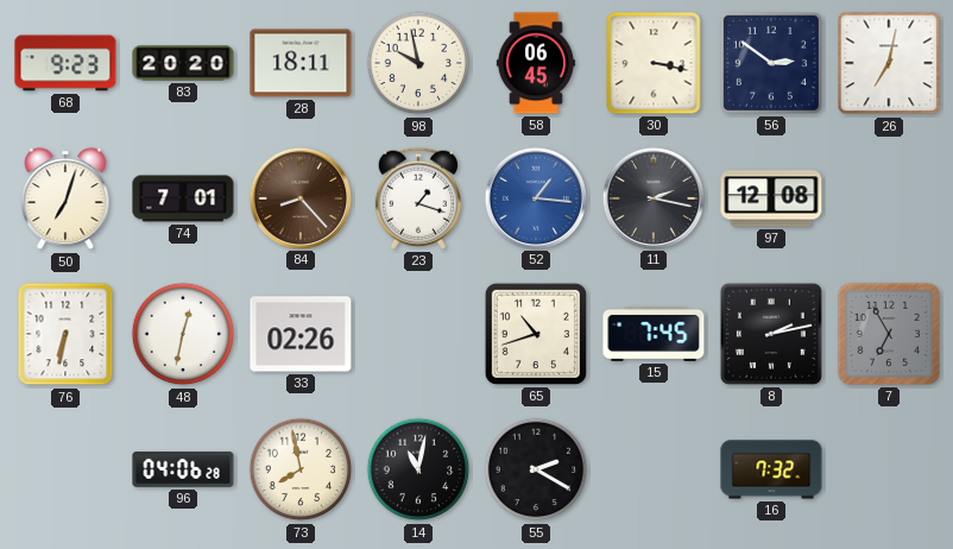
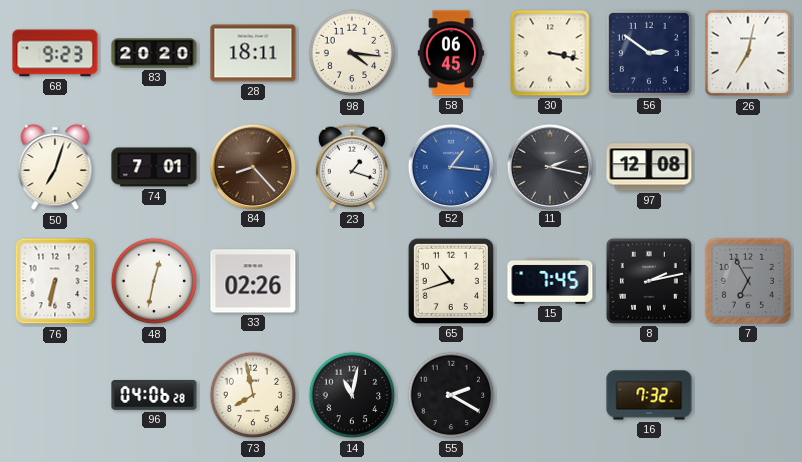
98: 9:58 -> 4:16
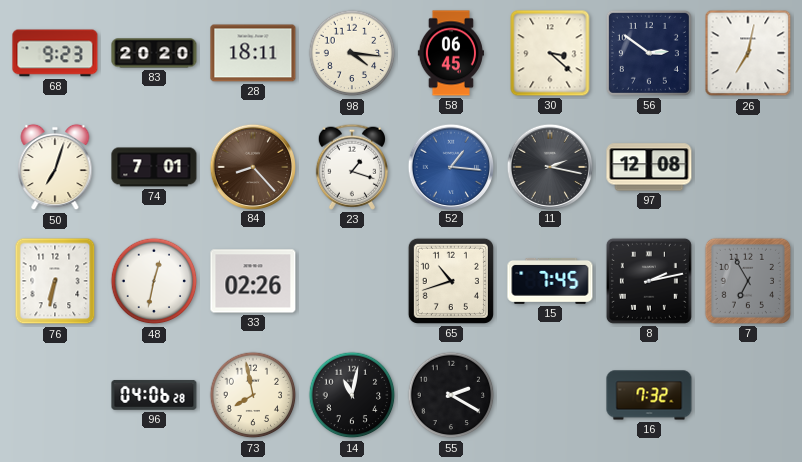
30: 3:17 -> 3:22
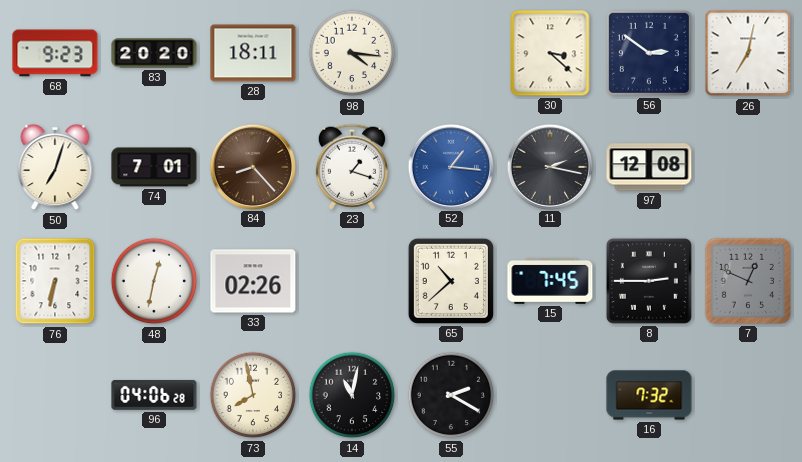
58: 06:45 -> none
65: 10:42 -> 10:38
8: 2:13 -> 2:45
7: 6:55 -> 12:49
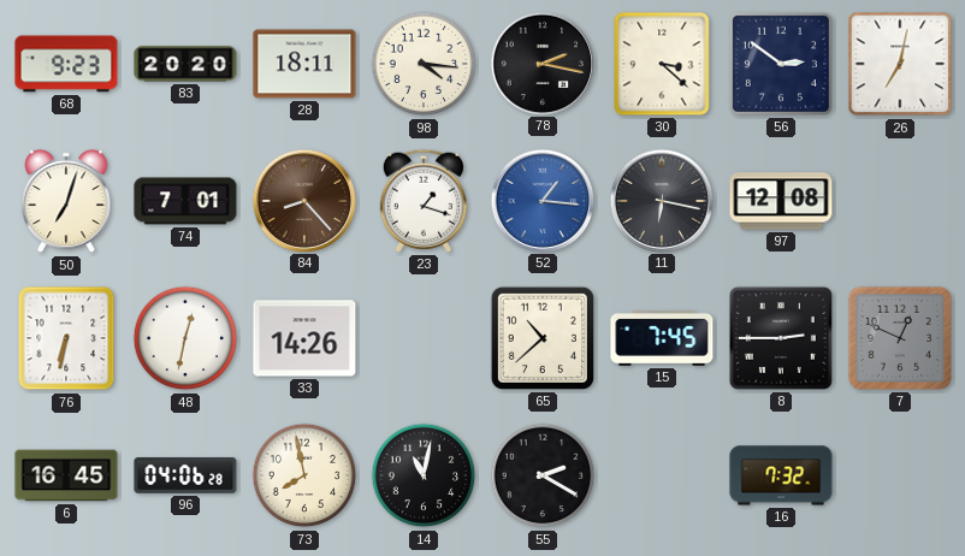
78: none -> 2:17
11: 2:17 -> 6:17
33: 02:26 -> 14:26
6: none -> 16:45
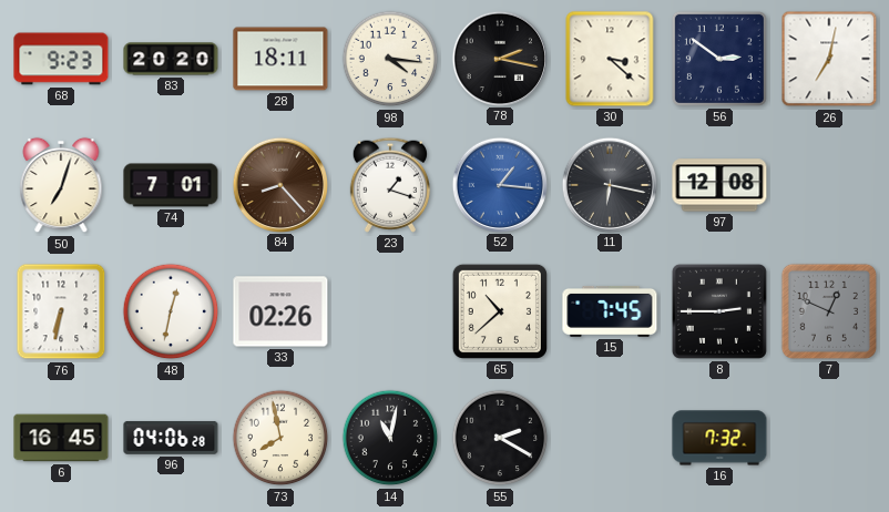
33: 14:26 -> 02:26
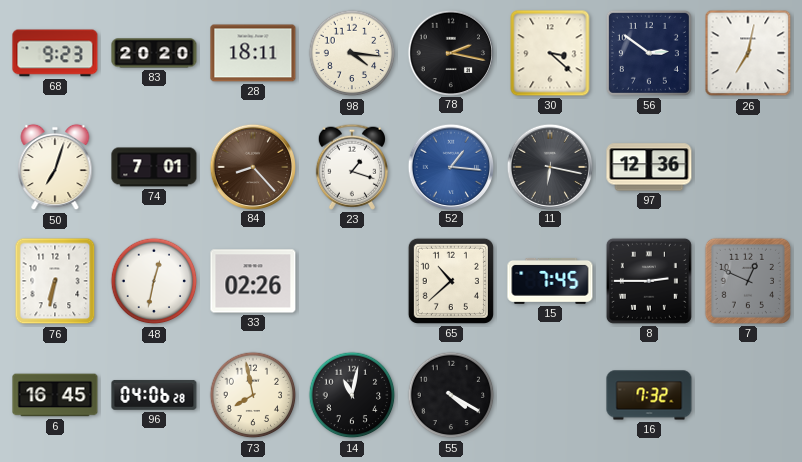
97: 12:08 -> 12:36
55: 2:20 -> 4:20
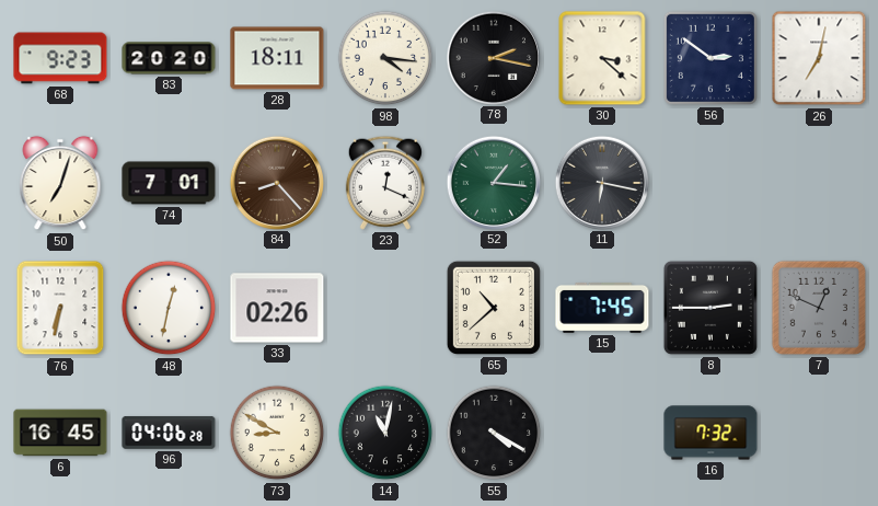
23: 1:18 -> 12:19
52 dial: blue -> green
97: 12:36 -> none
73: 7:58 -> 8:50
